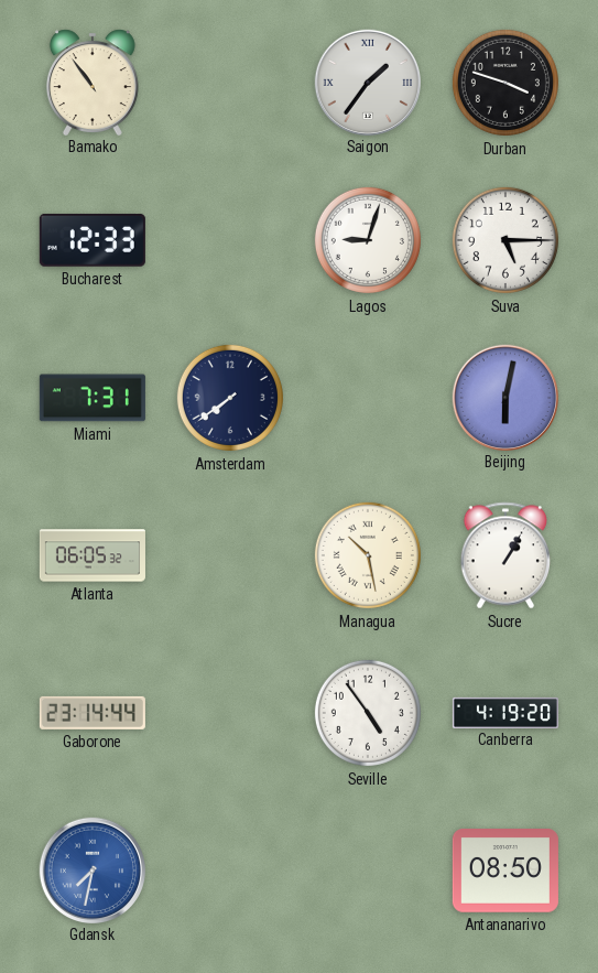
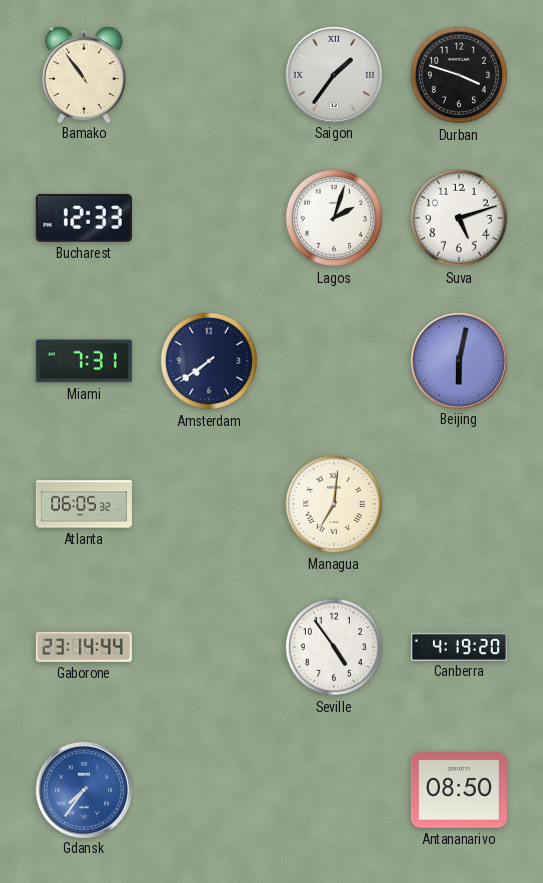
Lagos: 9:03 -> 2:03
Suva: 5:15 -> 5:12
Managua: 10:28 -> 7:01
Sucre: 1:05 -> none
Gdansk: 7:32 -> 7:36
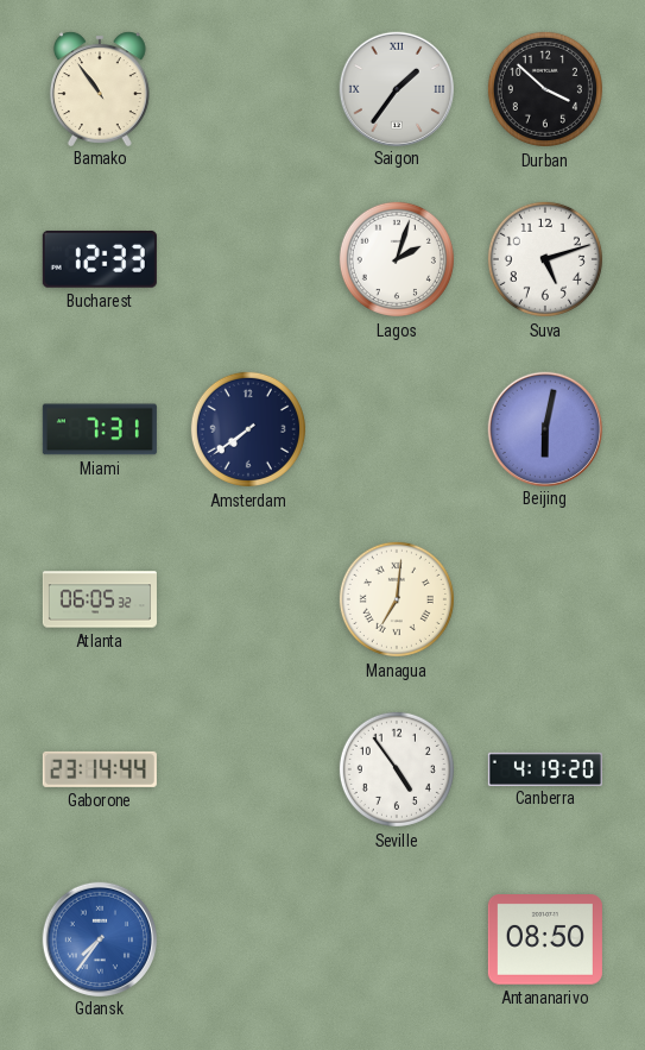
Durban: 3:48 -> 3:52
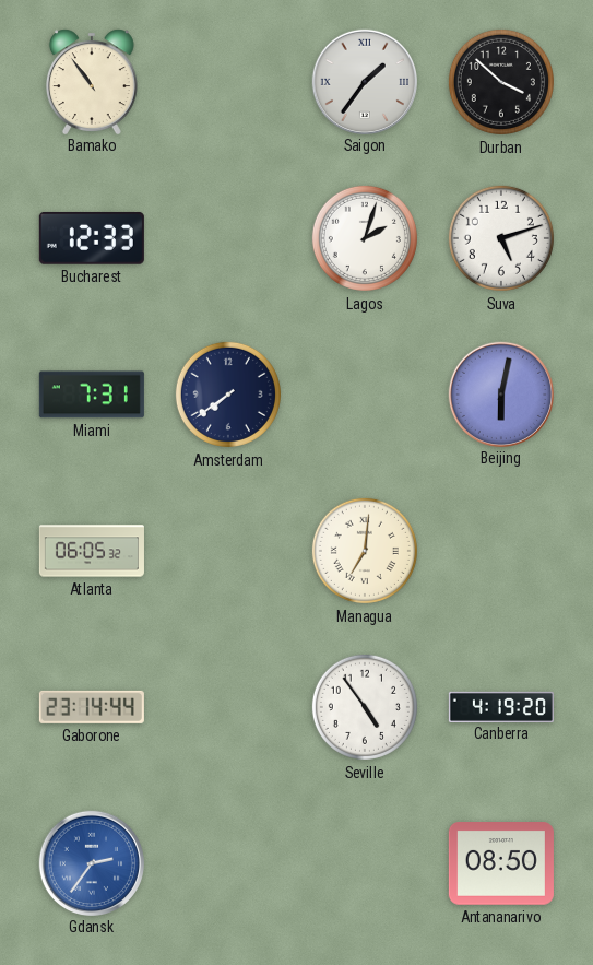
Gdansk: 7:36 -> 2:36
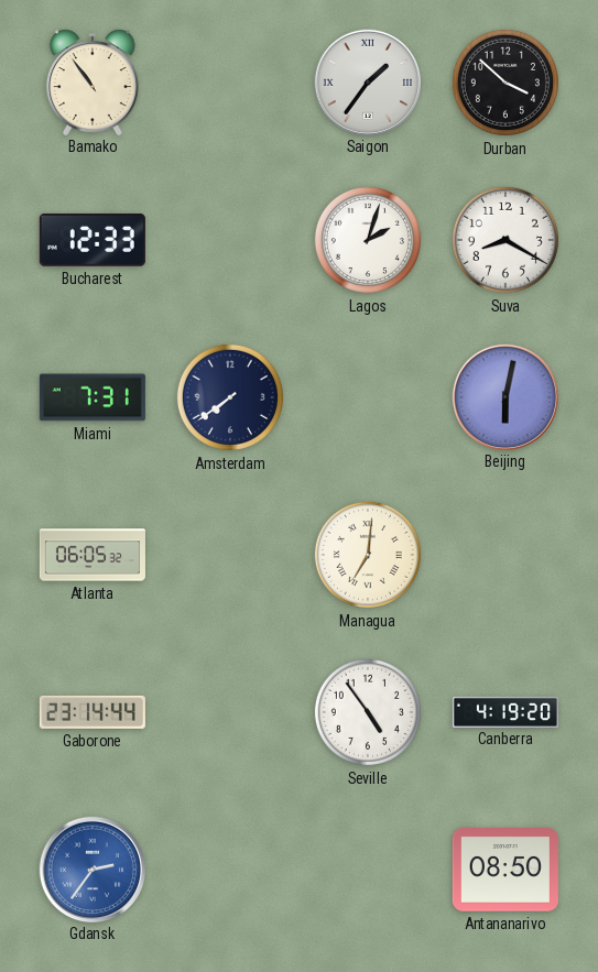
Suva: 5:12 -> 8:20
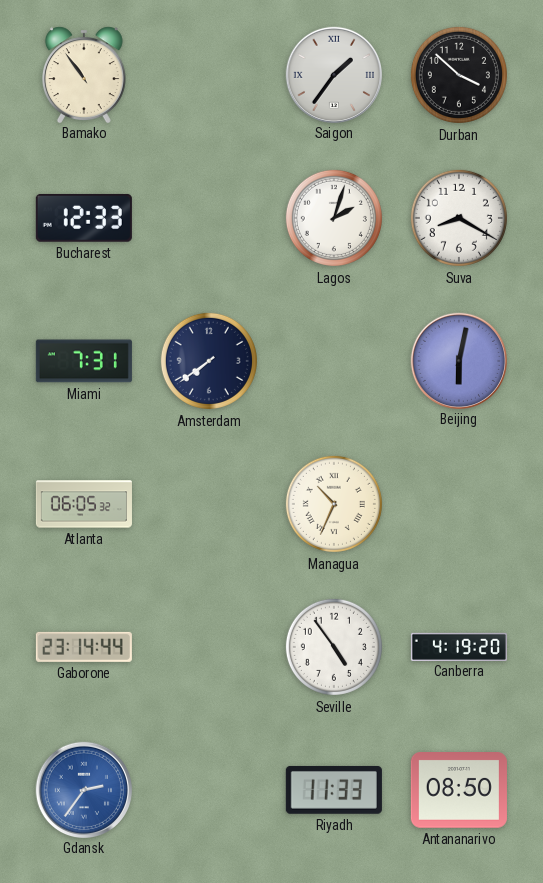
Managua: 7:01 -> 10:34
Riyadh: none -> 11:33
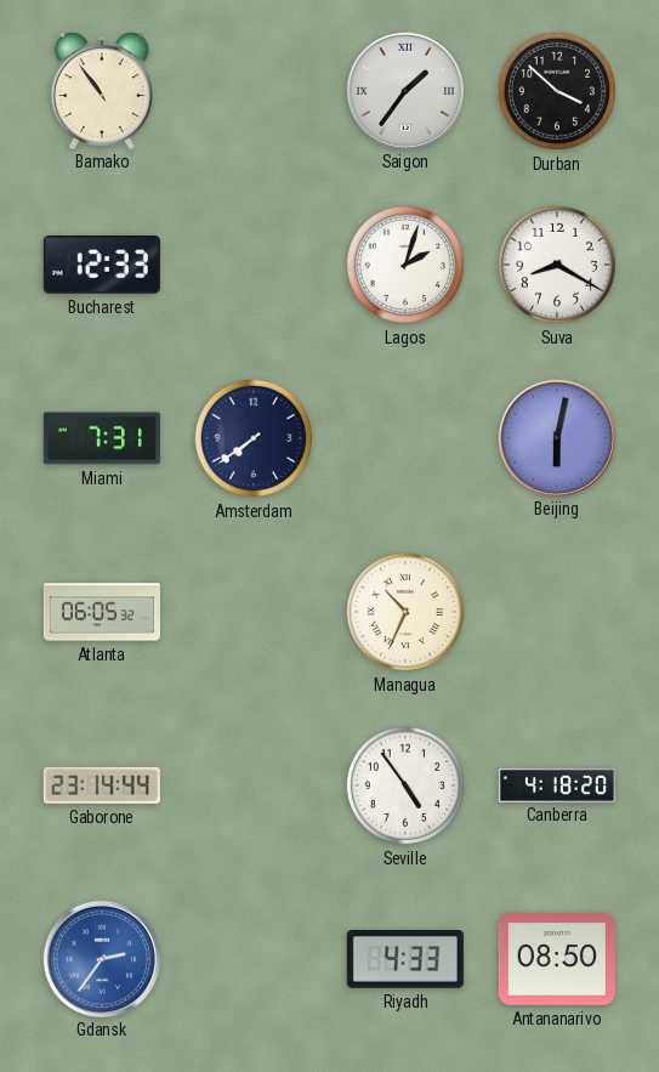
Canberra: 4:19 -> 4:18
Riyadh: 11:33 -> 4:33
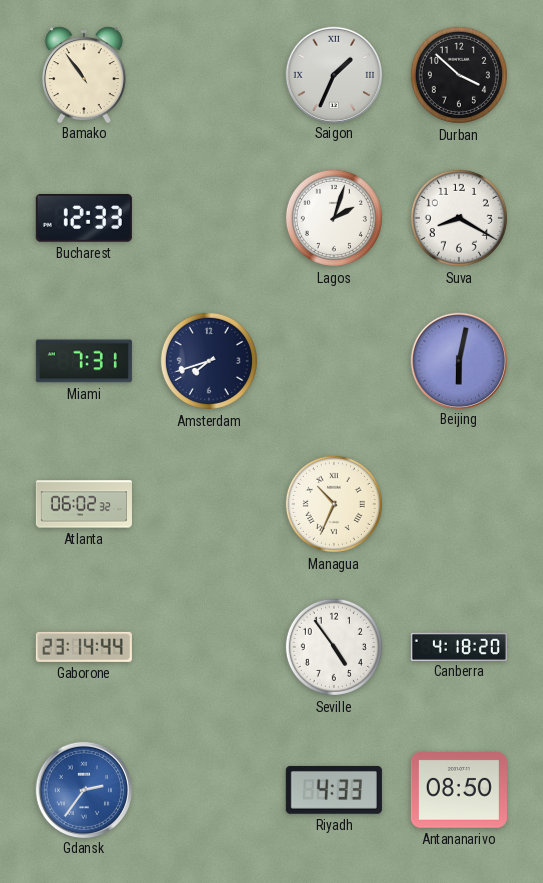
Saigon: 1:36 -> 1:34
Amsterdam: 7:39 -> 7:42
Atlanta: 06:05 -> 06:02
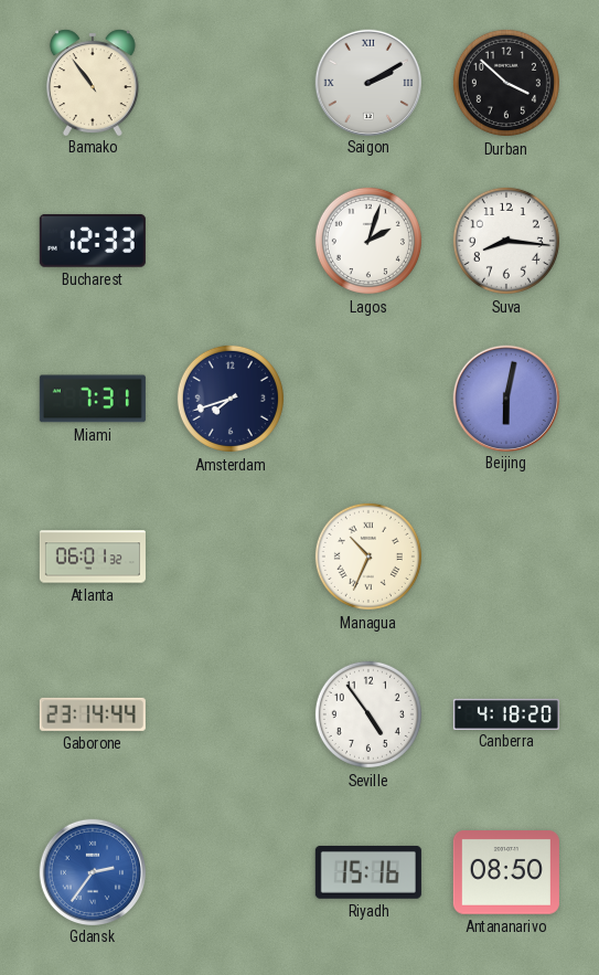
Saigon: 1:34 -> 2:10
Suva: 8:20 -> 8:16
Atlanta: 06:02 -> 06:01
Riyadh: 4:33 -> 15:16
